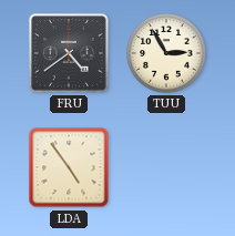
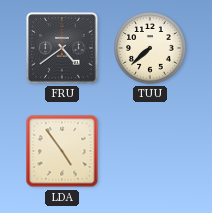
TUU: 2:55 -> 7:38
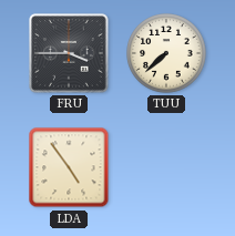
FRU: 4:39 -> 3:45
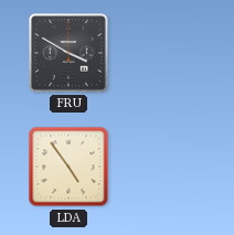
FRU: 3:45 -> 3:50
TUU: 7:38 -> none
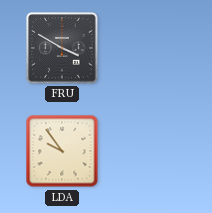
LDA: 4:54 -> 9:54
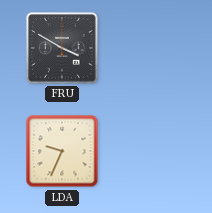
LDA: 9:54 -> 9:34
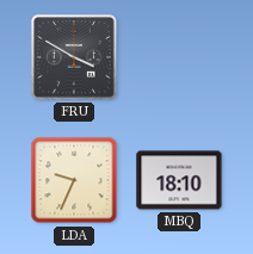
MBQ: none -> 18:10
